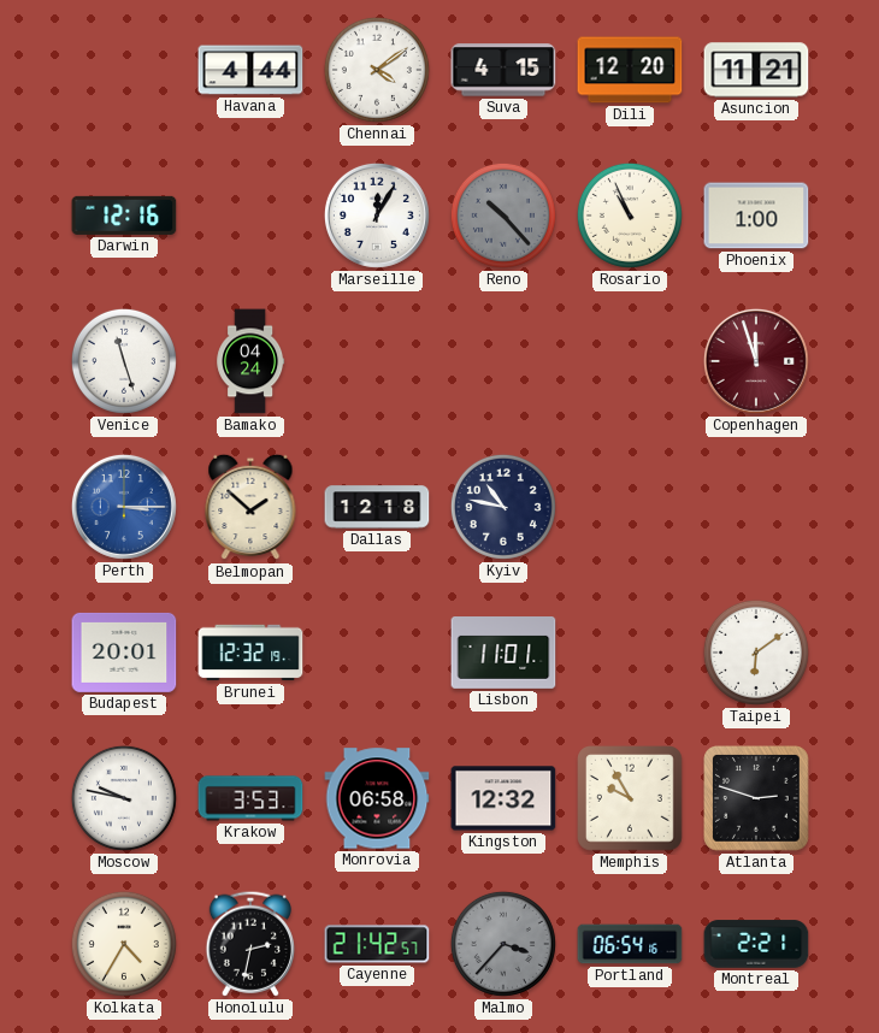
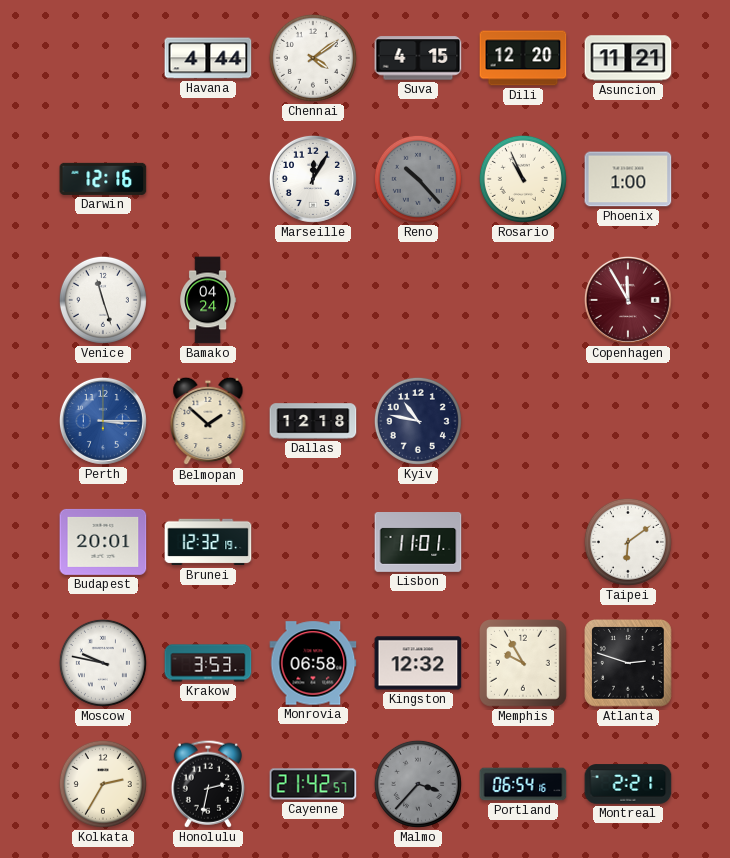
Copenhagen: 11:57 -> 11:55
Kolkata: 4:35 -> 2:35
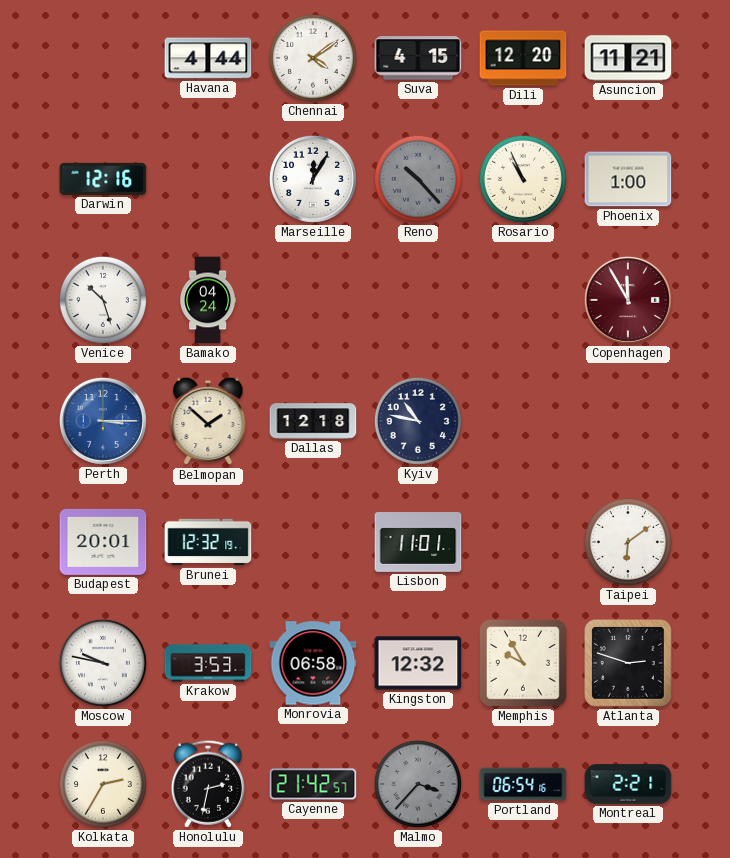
Venice: 11:27 -> 10:27
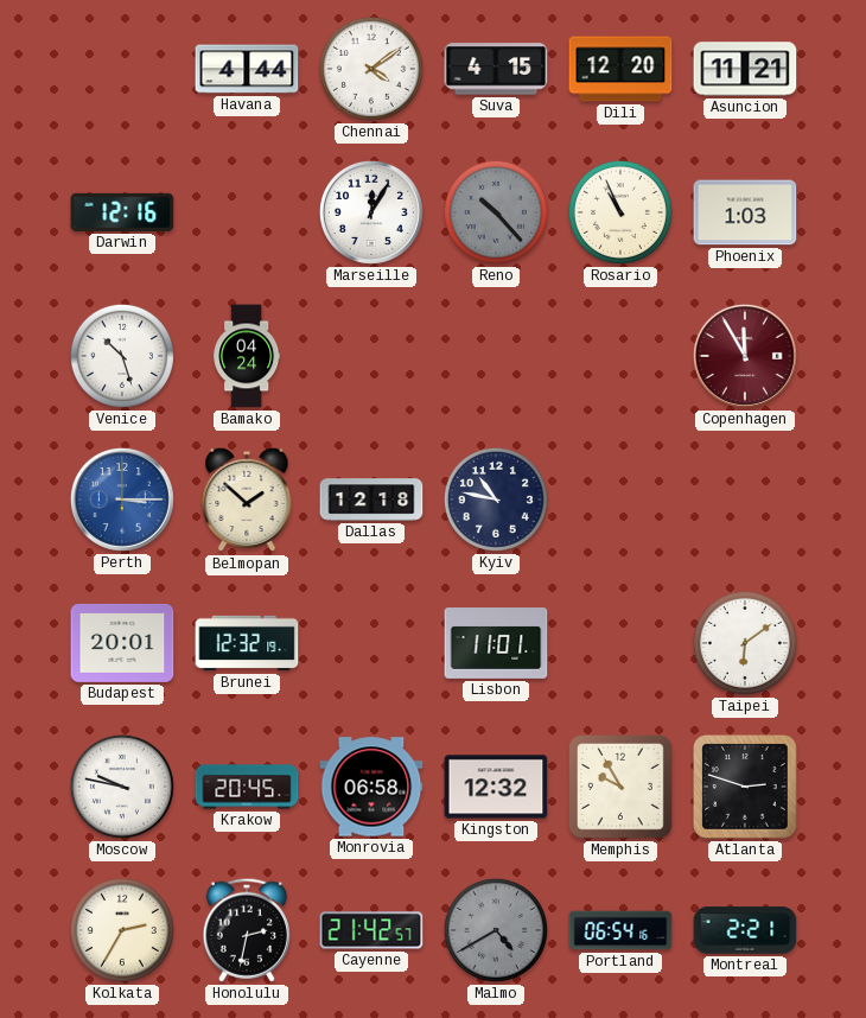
Phoenix: 1:00 -> 1:03
Krakow: 3:53 -> 20:45
Malmo: 3:37 -> 4:40
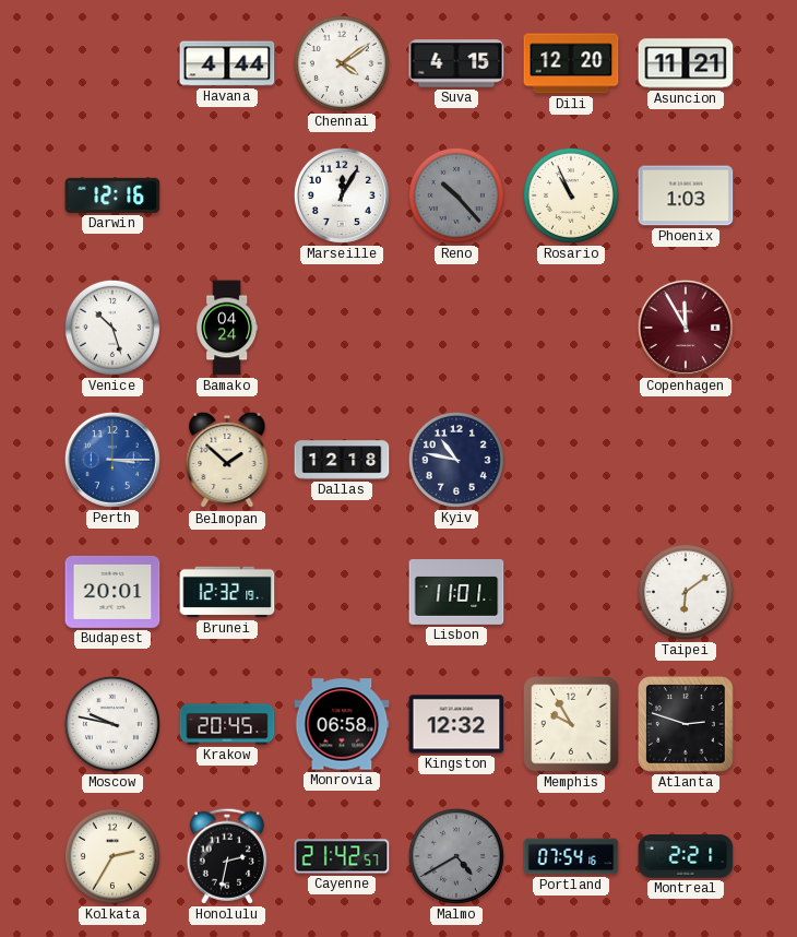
Portland: 06:54 -> 07:54
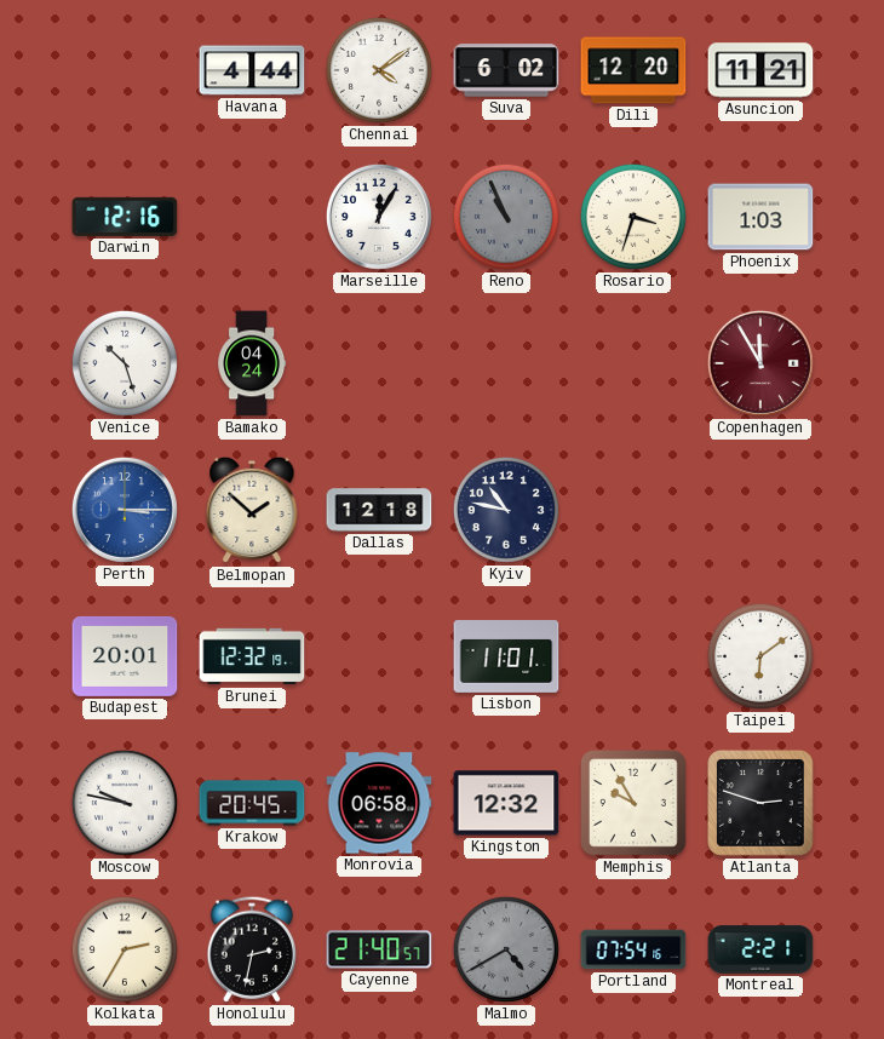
Suva: 4:15 -> 6:02
Reno: 10:23 -> 10:56
Rosario: 10:56 -> 3:33
Cayenne: 21:42 -> 21:40
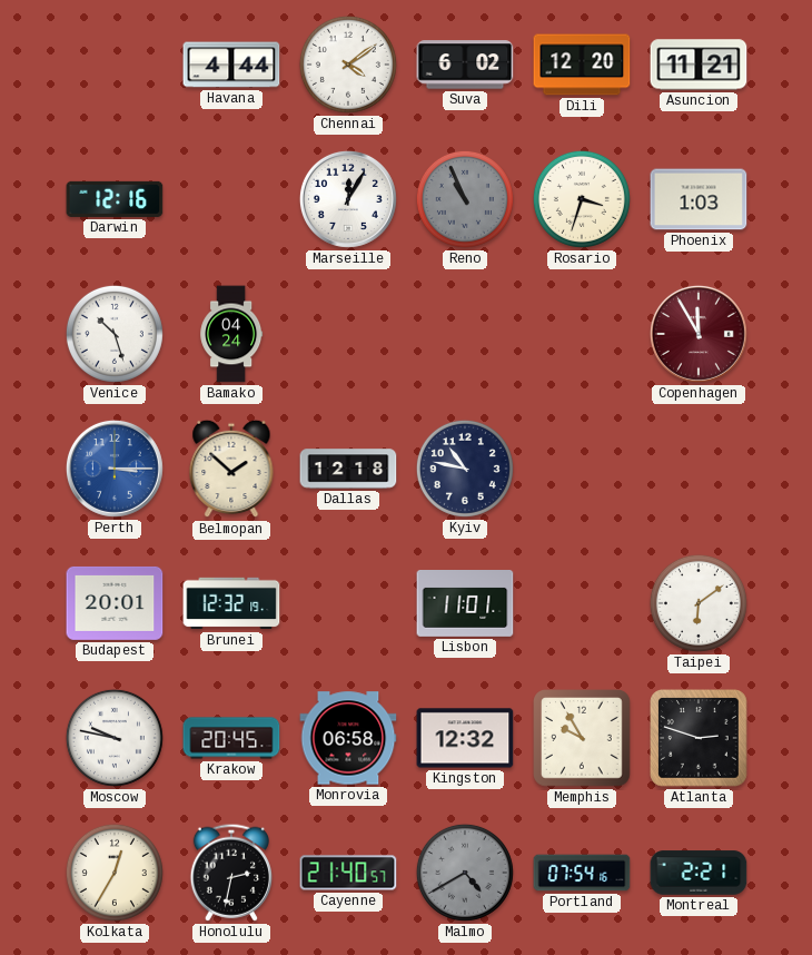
Kolkata: 2:35 -> 12:35
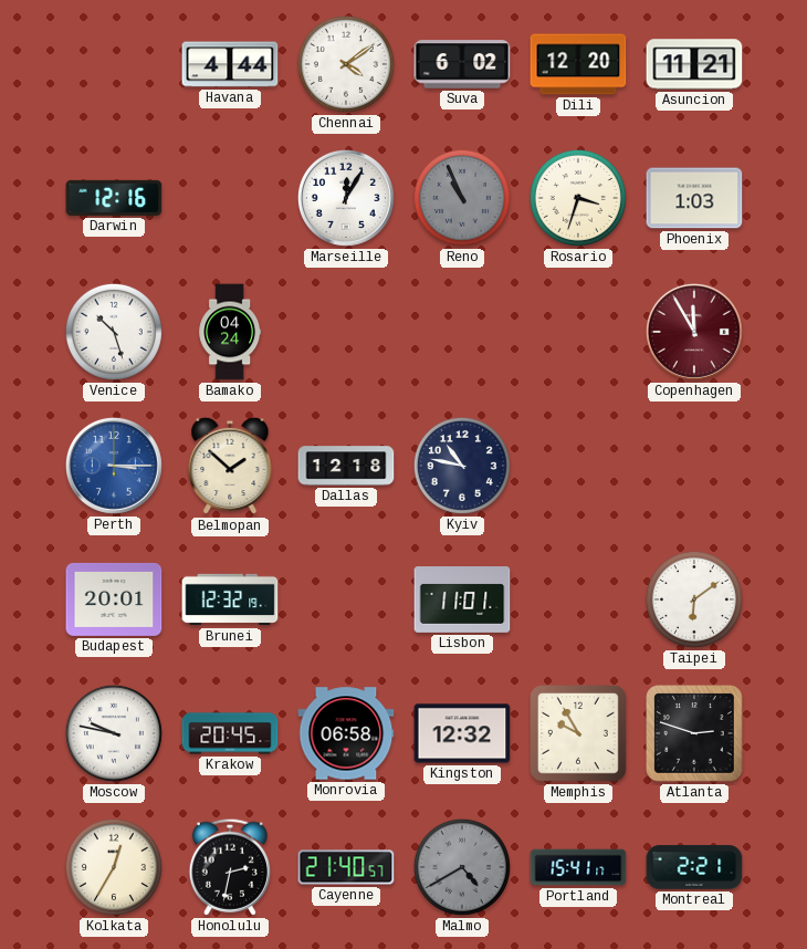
Portland: 07:54 -> 15:41
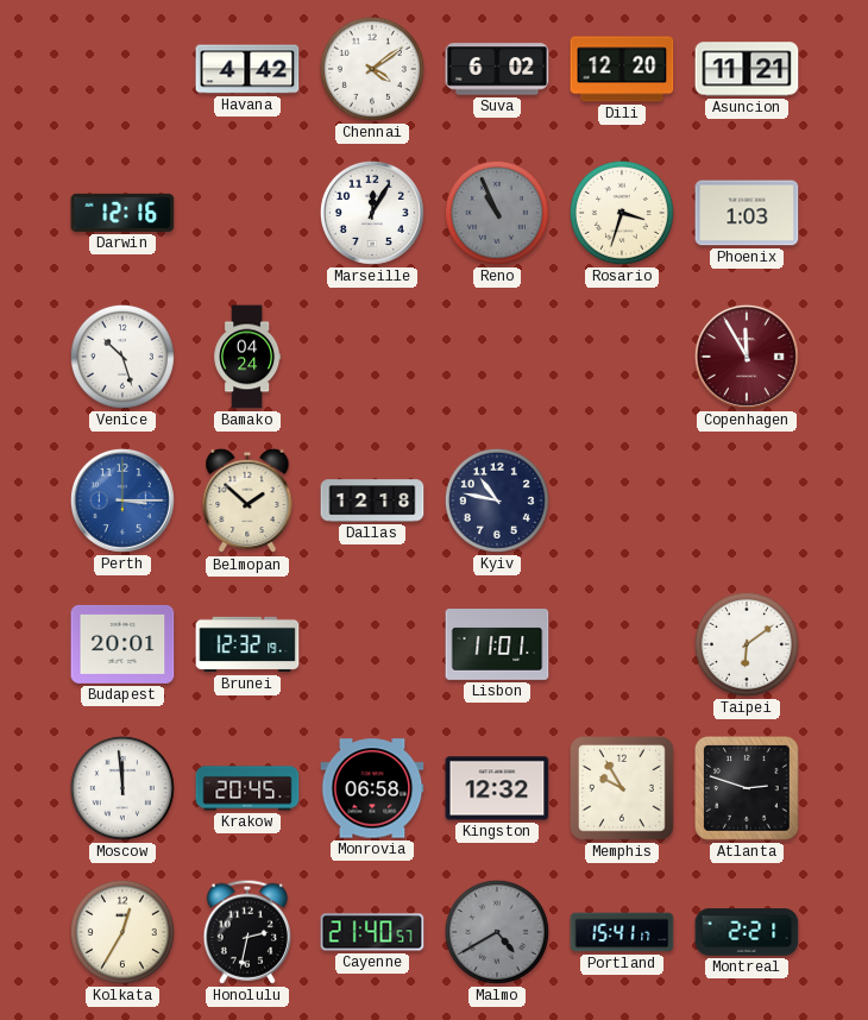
Havana: 4:44 -> 4:42
Moscow: 9:47 -> 11:59
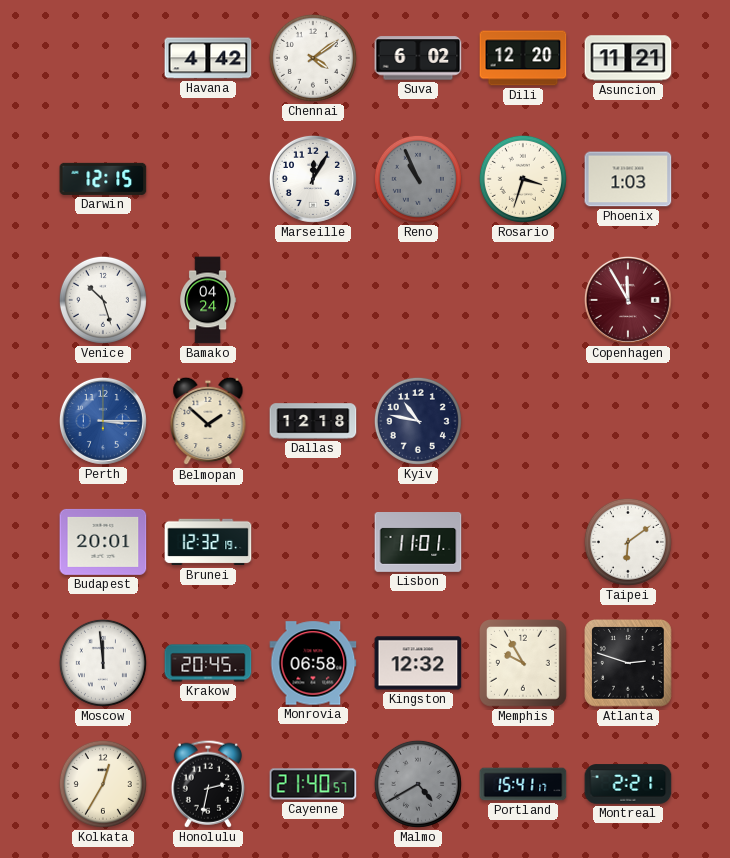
Darwin: 12:16 -> 12:15
